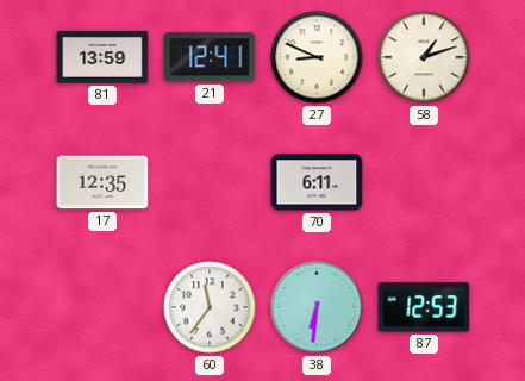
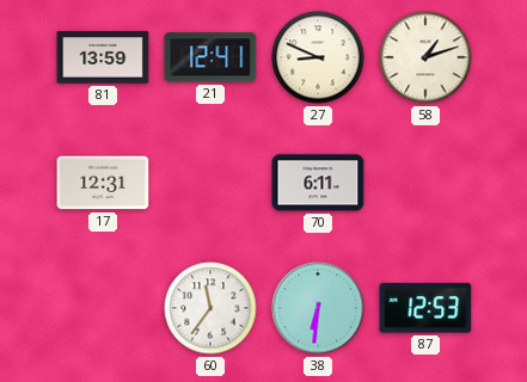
17: 12:35 -> 12:31
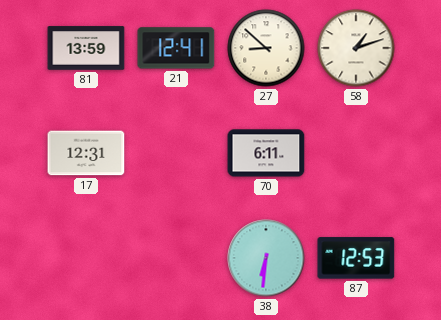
27: 8:49 -> 8:52
60: 11:36 -> none
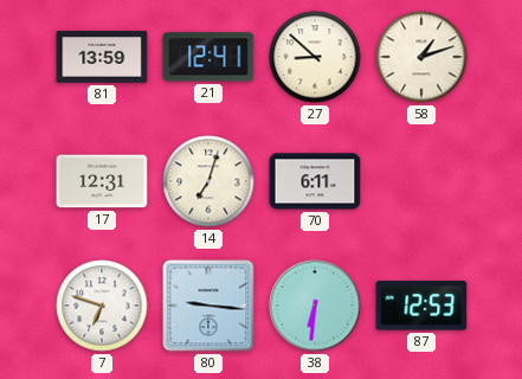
14: none -> 7:03
7: none -> 6:48
80: none -> 9:16
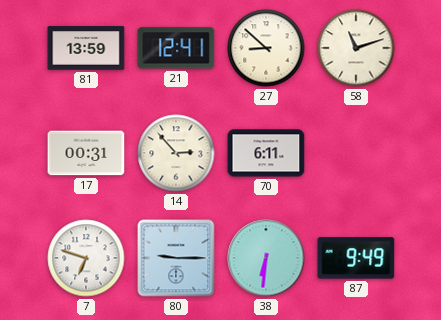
58: 1:12 -> 11:12
17: 12:31 -> 00:31
14: 7:03 -> 2:53
80: 9:16 -> 9:15
87: 12:53 -> 9:49
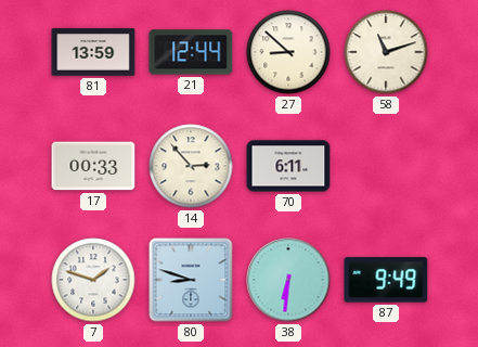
21: 12:41 -> 12:44
17: 00:31 -> 00:33
7: 6:48 -> 1:48
80: 9:15 -> 8:48
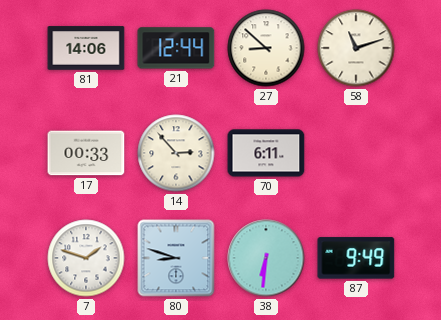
81: 13:59 -> 14:06
